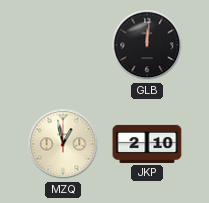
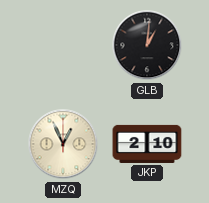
GLB: 12:01 -> 1:01
MZQ: 12:58 -> 12:56
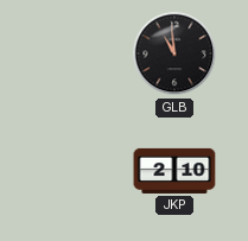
GLB: 1:01 -> 10:59
MZQ: 12:56 -> none
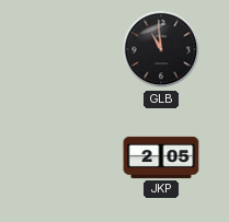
JKP: 2:10 -> 2:05
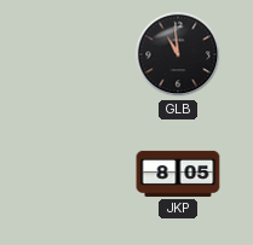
JKP: 2:05 -> 8:05
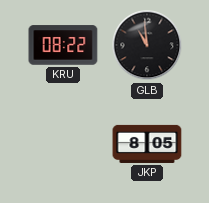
KRU: none -> 08:22
